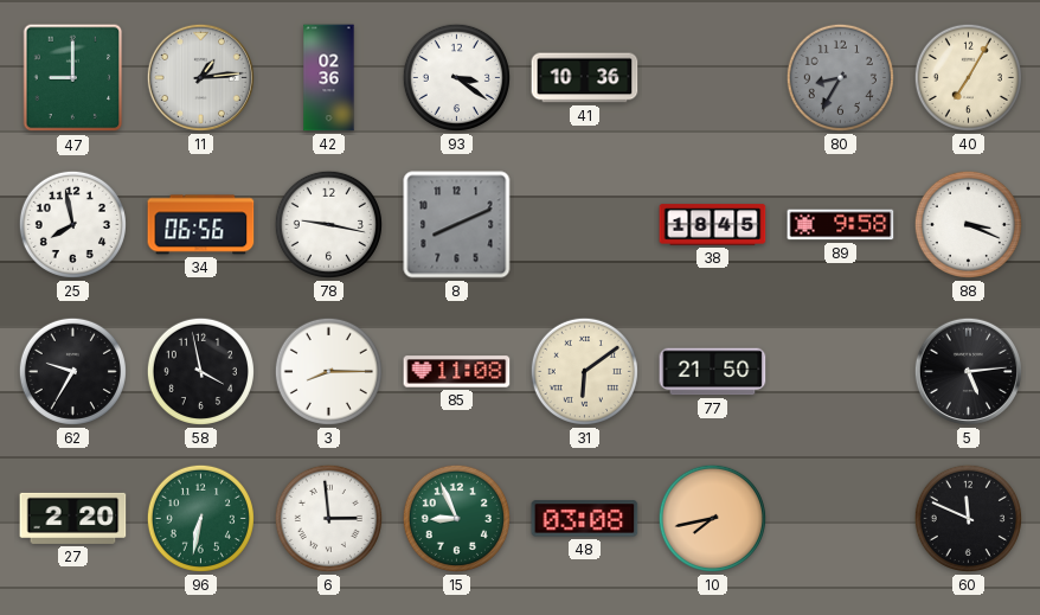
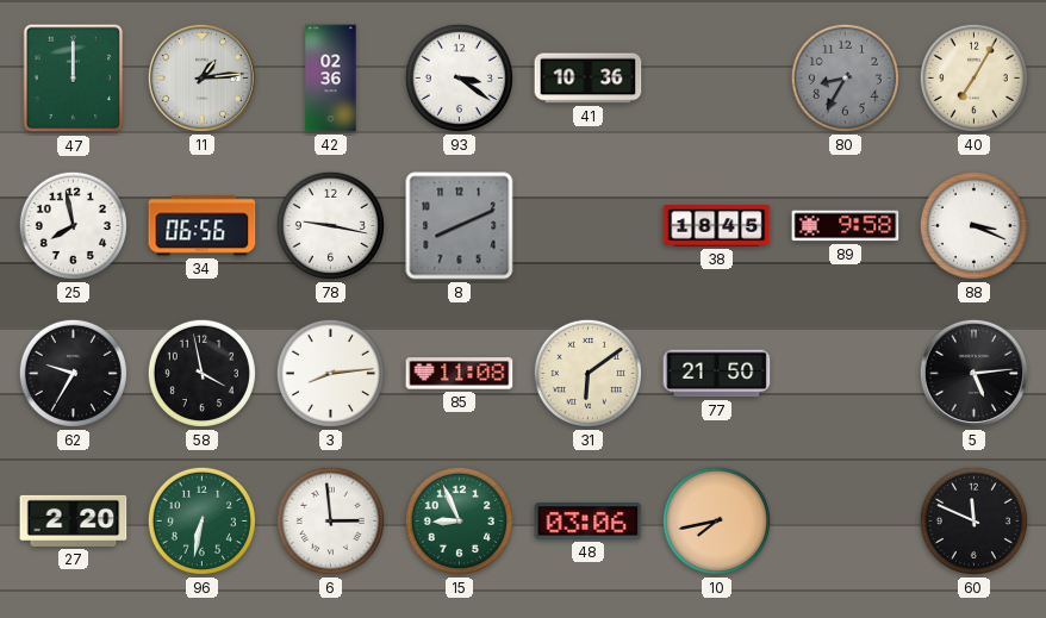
47: 9:00 -> 12:00
3: 8:15 -> 8:14
48: 03:08 -> 03:06
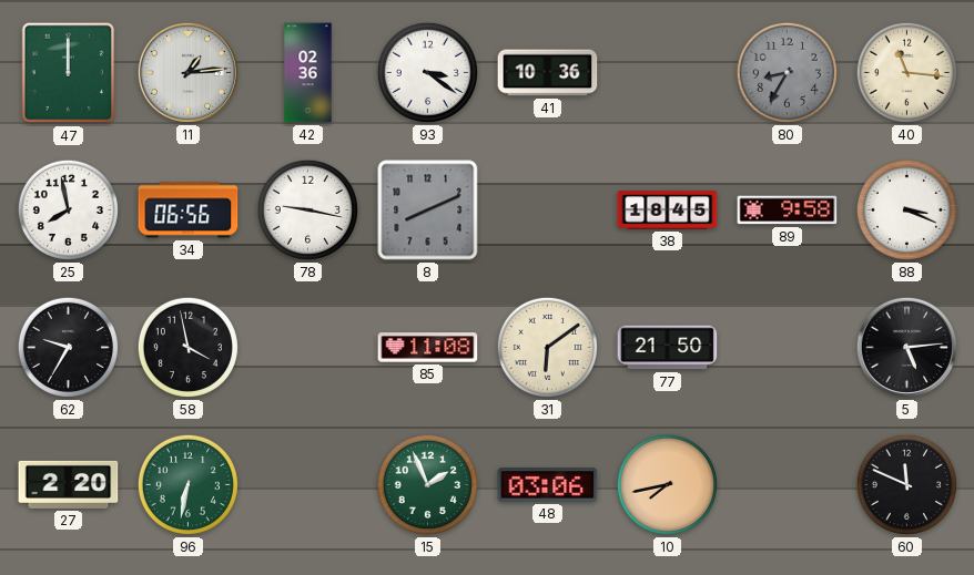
40: 7:05 -> 11:16
3: 8:14 -> none
6: 2:59 -> none
15: 8:56 -> 1:56
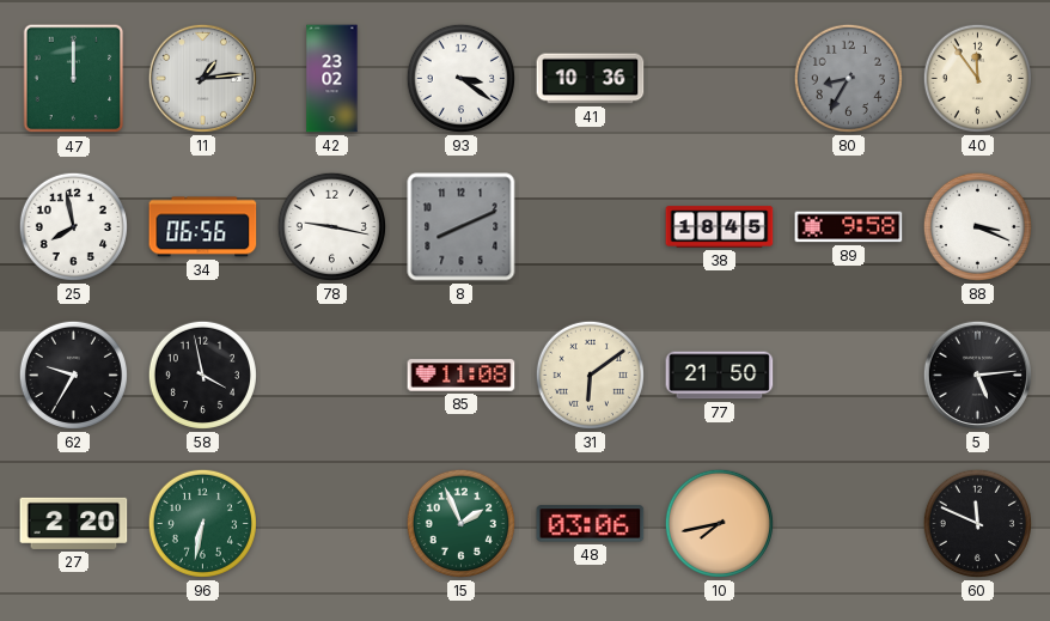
42: 02:36 -> 23:02
40: 11:16 -> 11:54
